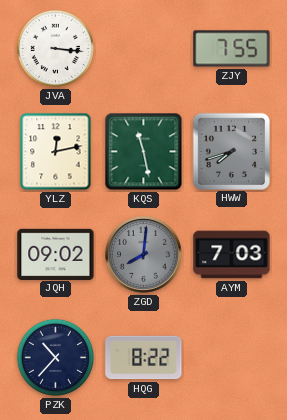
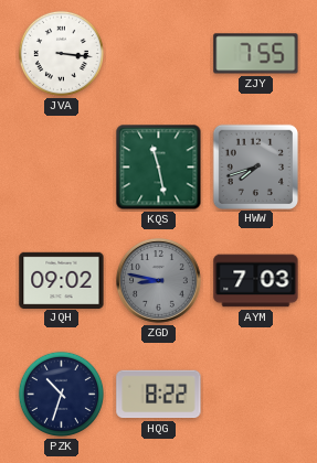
YLZ: 12:13 -> none
ZGD: 8:01 -> 8:47
PZK: 10:37 -> 10:33
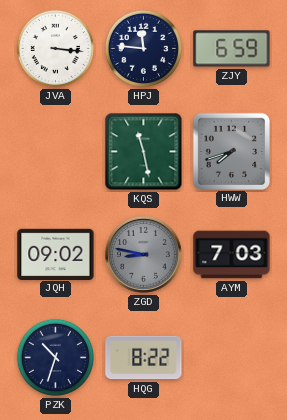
HPJ: none -> 11:46
ZJY: 7:55 -> 6:59
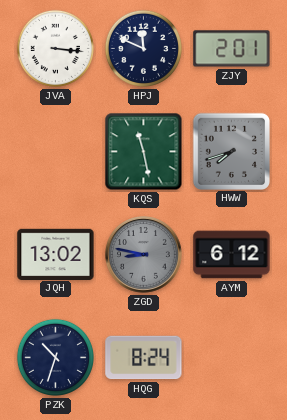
HPJ: 11:46 -> 11:49
ZJY: 6:59 -> 2:01
JQH: 09:02 -> 13:02
AYM: 7:03 -> 6:12
HQG: 8:22 -> 8:24
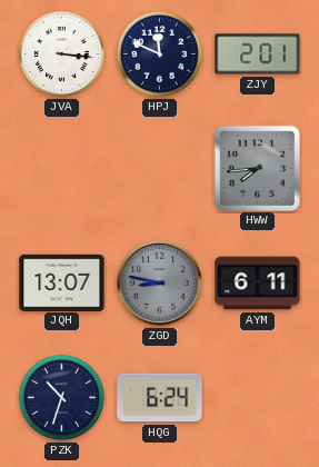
KQS: 11:28 -> none
HWW: 7:42 -> 7:44
JQH: 13:02 -> 13:07
AYM: 6:12 -> 6:11
HQG: 8:24 -> 6:24
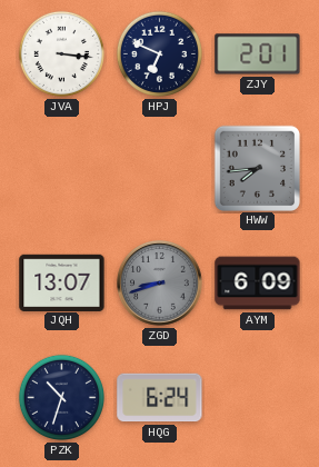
HPJ: 11:49 -> 6:49
ZGD: 8:47 -> 8:42
AYM: 6:11 -> 6:09
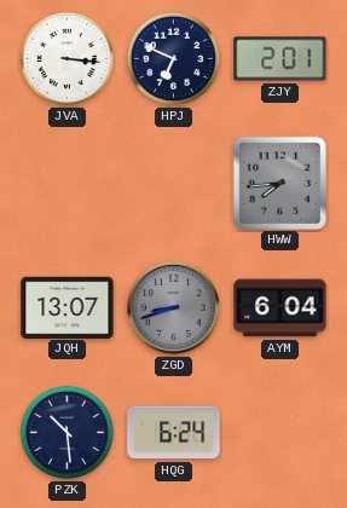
AYM: 6:09 -> 6:04
PZK: 10:33 -> 10:29
